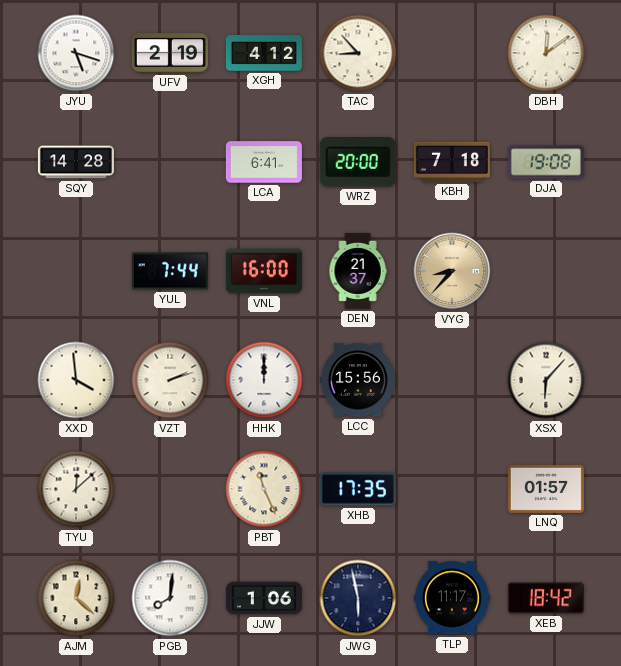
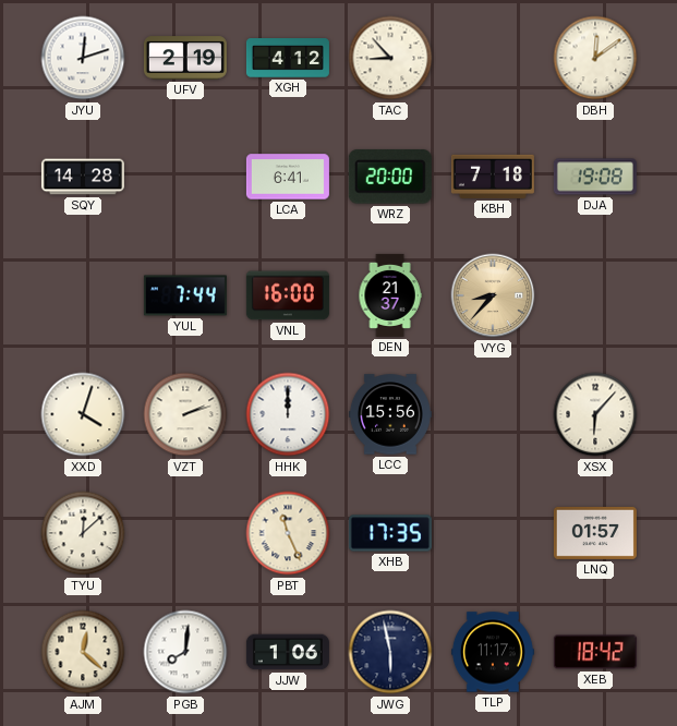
JYU: 5:18 -> 12:12
XXD: 3:59 -> 4:03
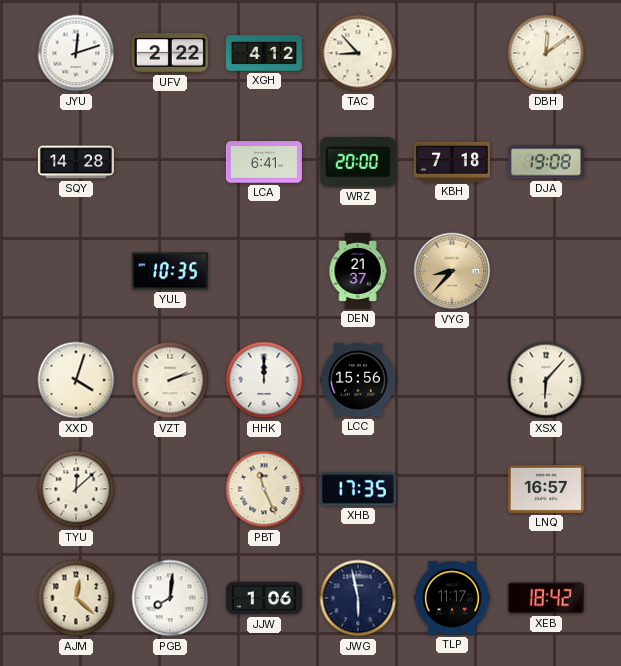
UFV: 2:19 -> 2:22
YUL: 7:44 -> 10:35
VNL: 16:00 -> none
LNQ: 01:57 -> 16:57
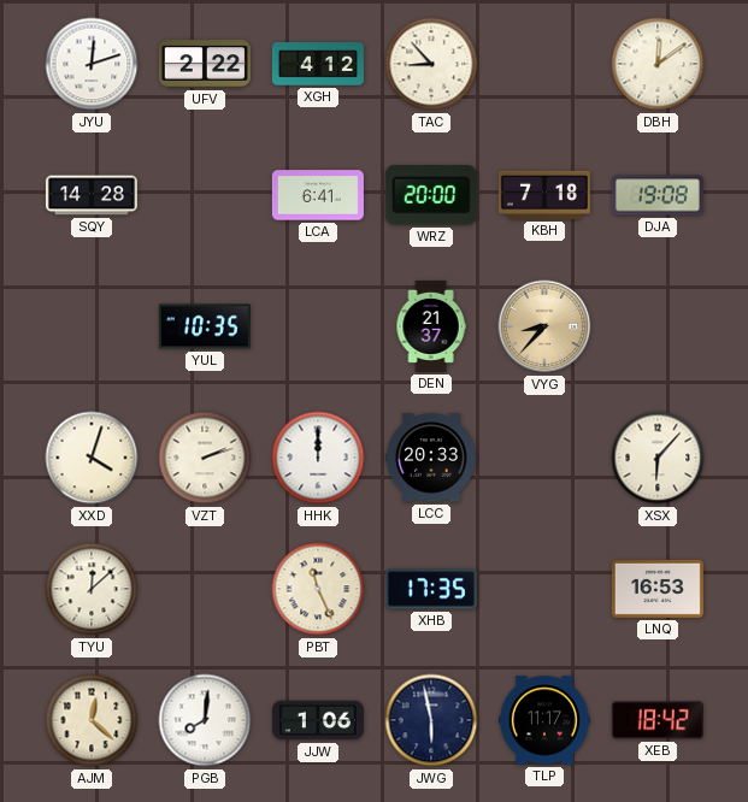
LCC: 15:56 -> 20:33
LNQ: 16:57 -> 16:53
